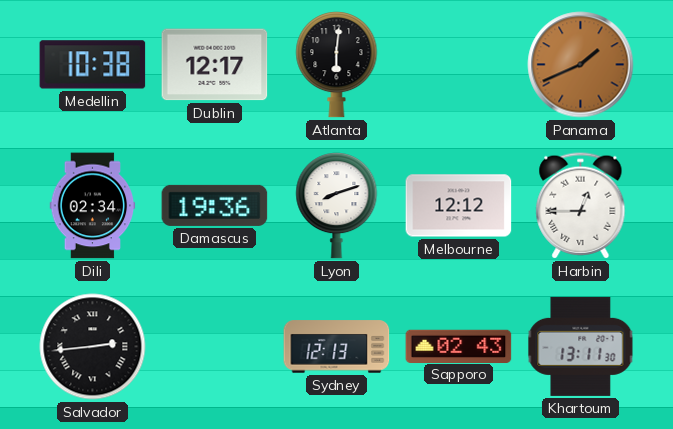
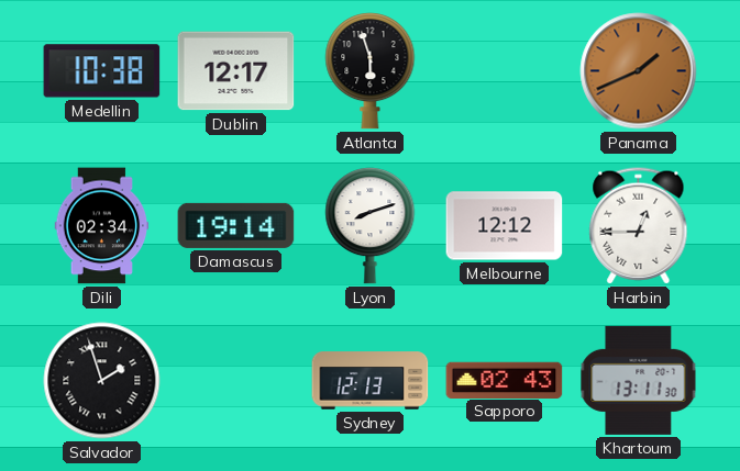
Atlanta: 6:01 -> 5:57
Damascus: 19:36 -> 19:14
Salvador: 2:44 -> 1:57
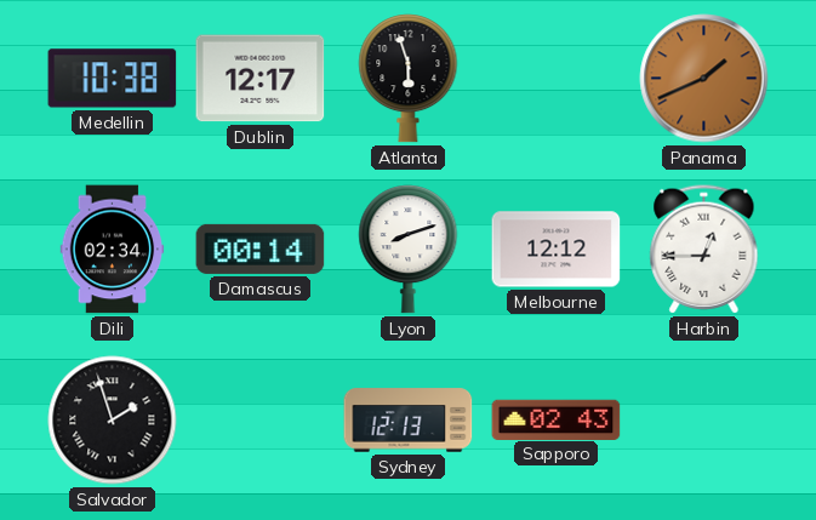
Damascus: 19:14 -> 00:14
Khartoum: 13:11 -> none
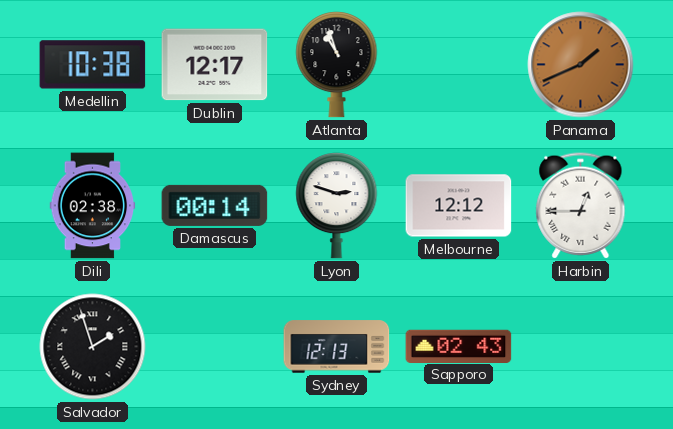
Atlanta: 5:57 -> 10:57
Dili: 02:34 -> 02:38
Lyon: 8:12 -> 2:48
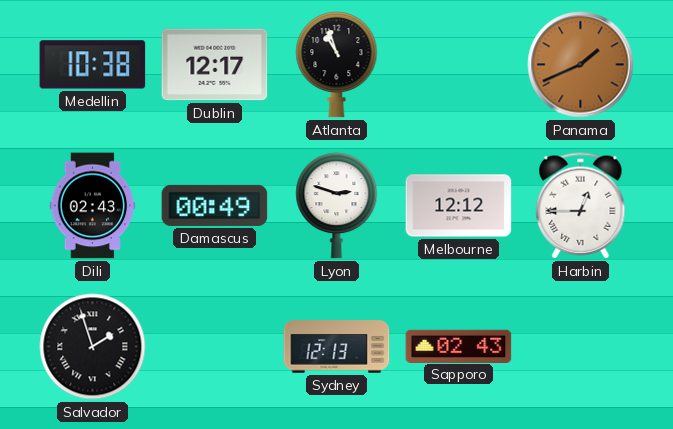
Dili: 02:38 -> 02:43
Damascus: 00:14 -> 00:49
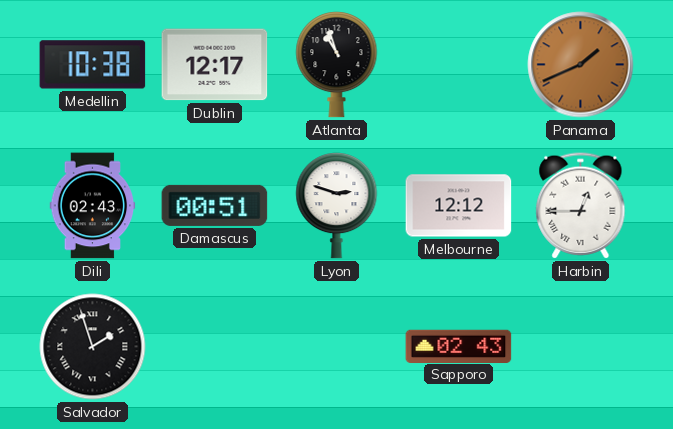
Damascus: 00:49 -> 00:51
Sydney: 12:13 -> none
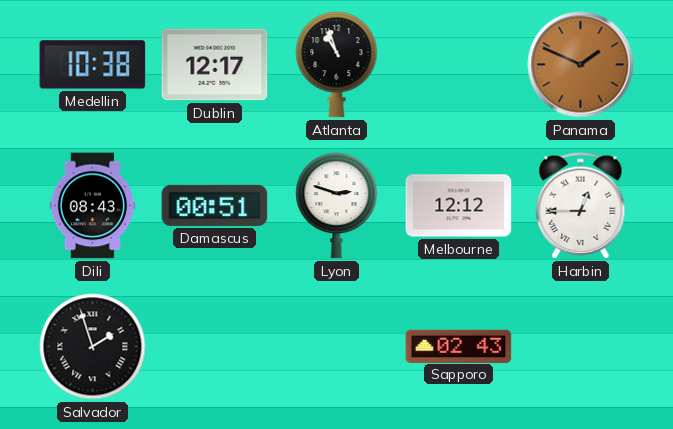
Panama: 1:41 -> 1:49
Dili: 02:43 -> 08:43
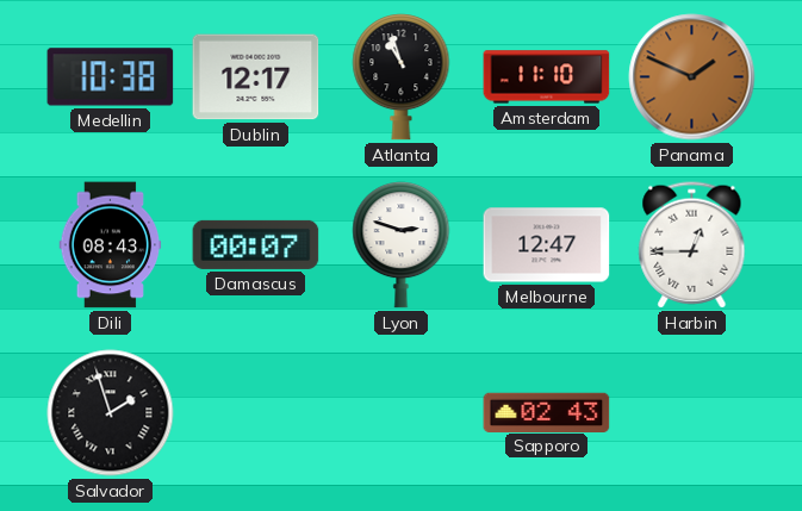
Amsterdam: none -> 11:10
Damascus: 00:51 -> 00:07
Melbourne: 12:12 -> 12:47
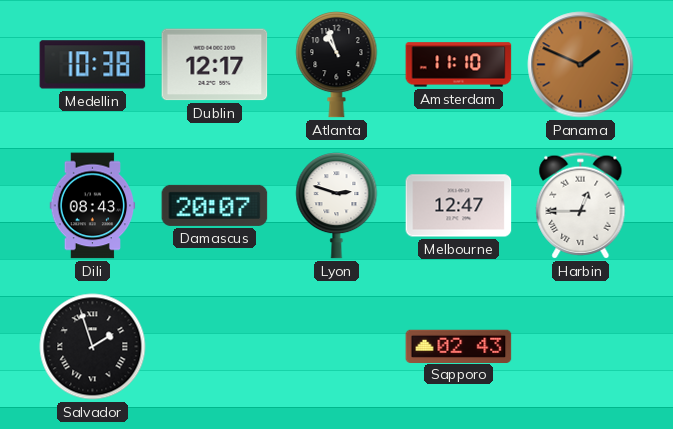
Damascus: 00:07 -> 20:07
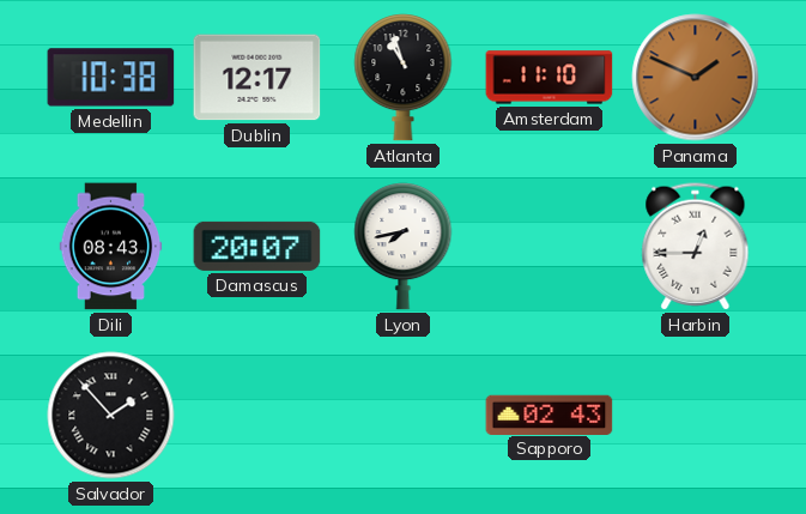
Lyon: 2:48 -> 7:43
Melbourne: 12:47 -> none
Salvador: 1:57 -> 1:53
